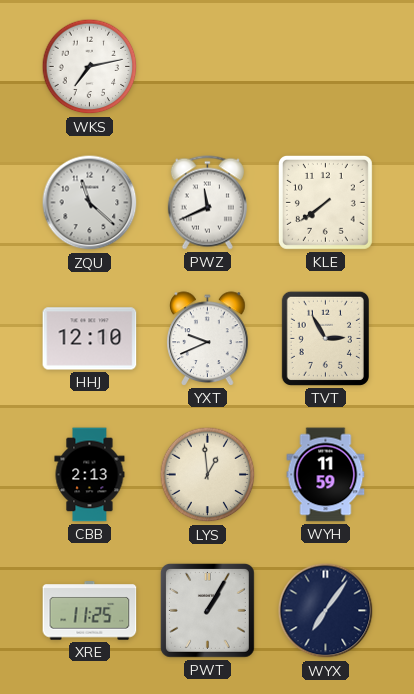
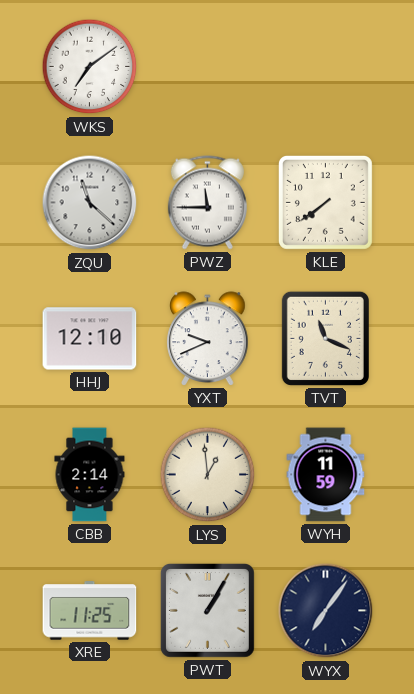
WKS: 7:13 -> 7:09
PWZ: 11:41 -> 11:45
TVT: 2:55 -> 11:19
CBB: 2:13 -> 2:14
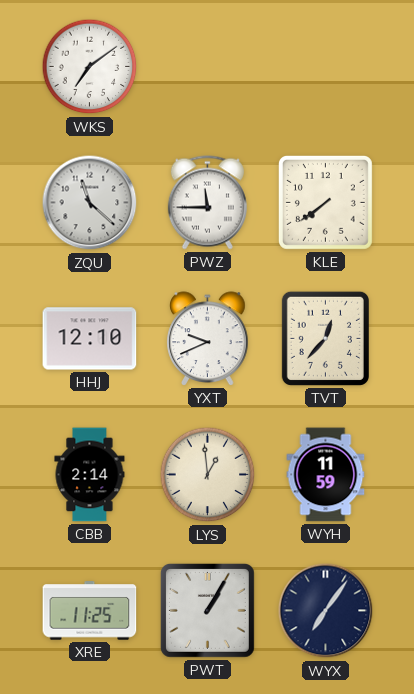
TVT: 11:19 -> 12:37
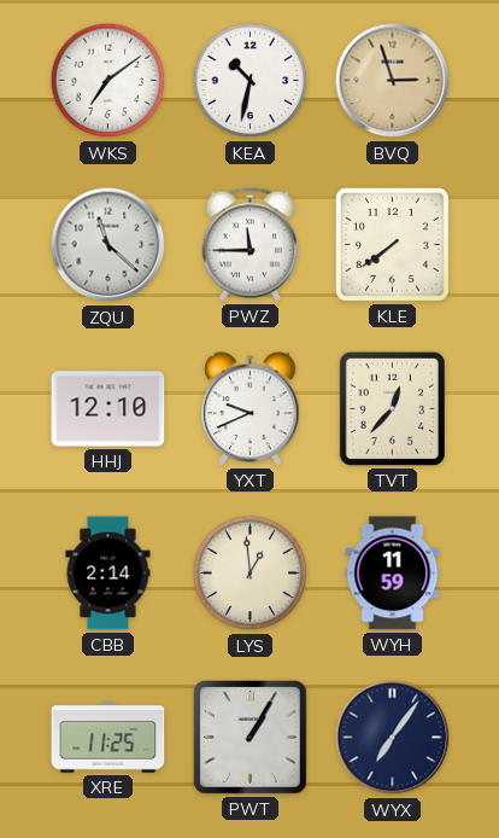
KEA: none -> 10:32
BVQ: none -> 2:57
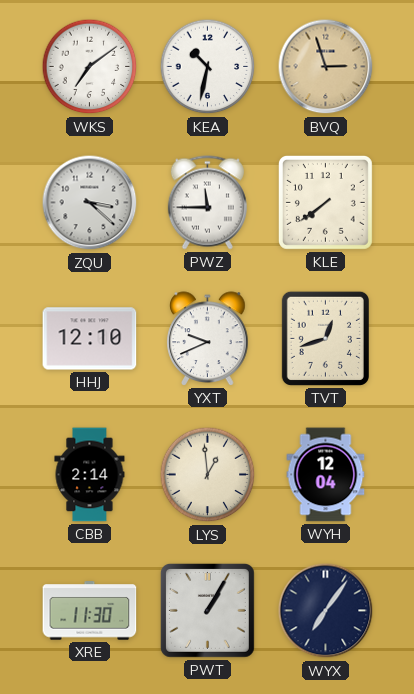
ZQU: 11:22 -> 3:22
TVT: 12:37 -> 12:42
WYH: 11:59 -> 12:04
XRE: 11:25 -> 11:30
